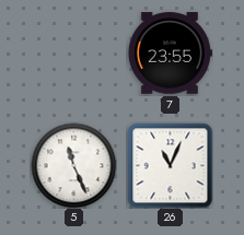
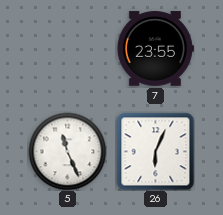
26: 11:04 -> 6:04
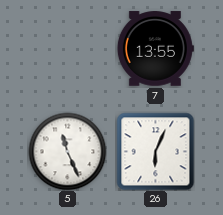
7: 23:55 -> 13:55
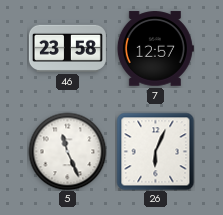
46: none -> 23:58
7: 13:55 -> 12:57
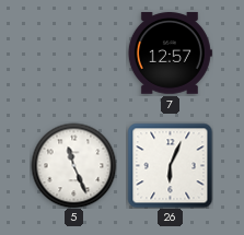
46: 23:58 -> none
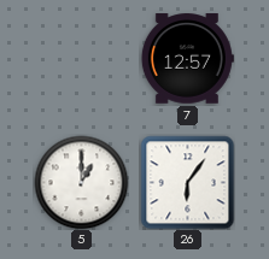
5: 11:26 -> 1:00
26: 6:04 -> 6:06
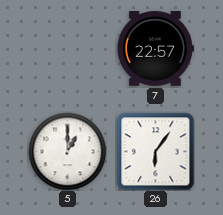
7: 12:57 -> 22:57
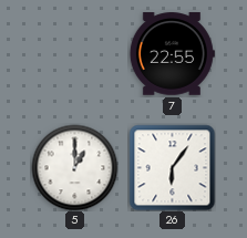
7: 22:57 -> 22:55
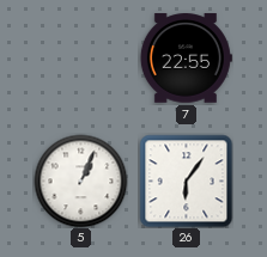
5: 1:00 -> 1:04
